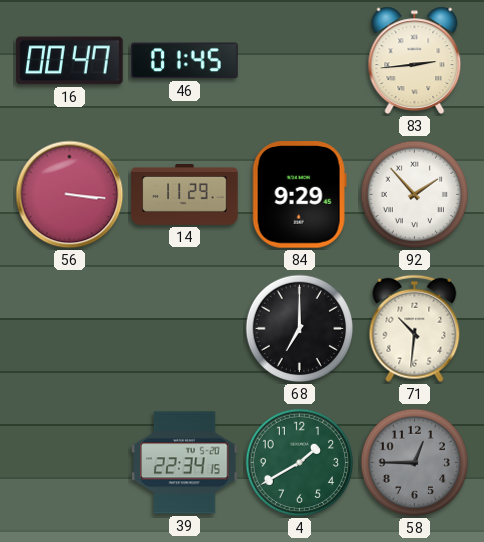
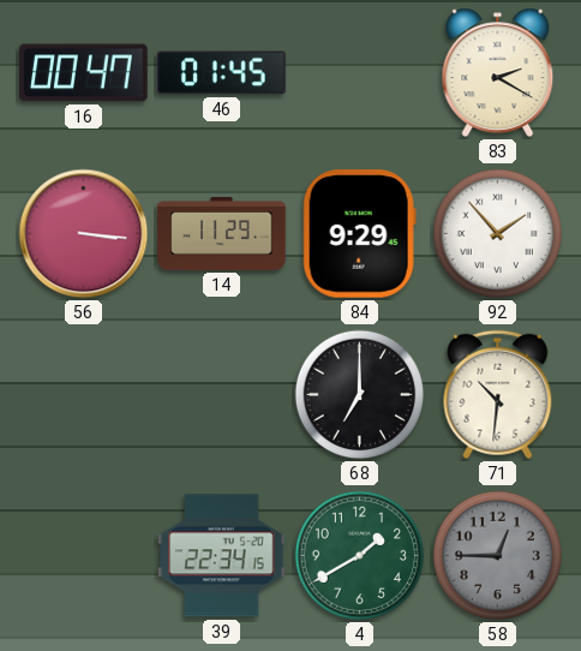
83: 2:44 -> 2:20
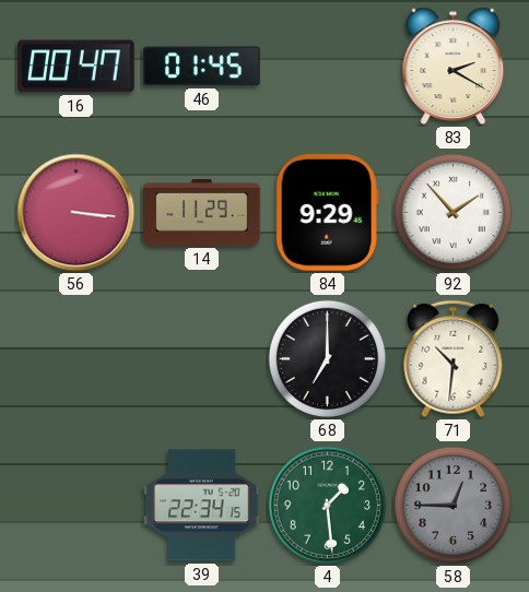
4: 1:40 -> 1:29
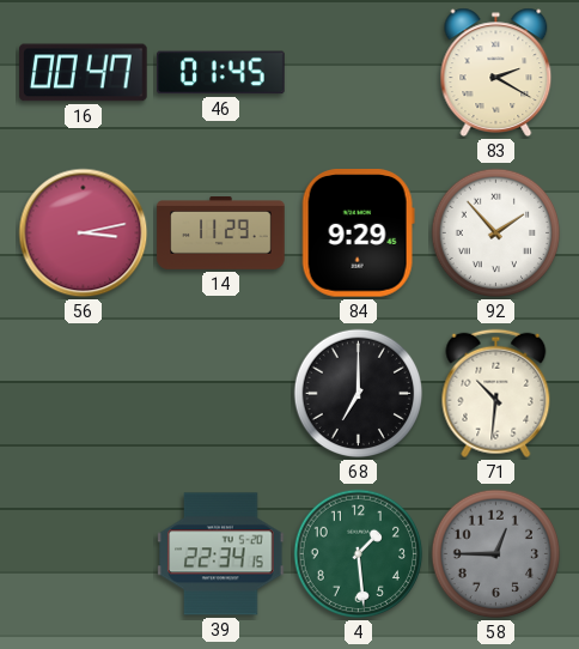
56: 3:16 -> 3:13
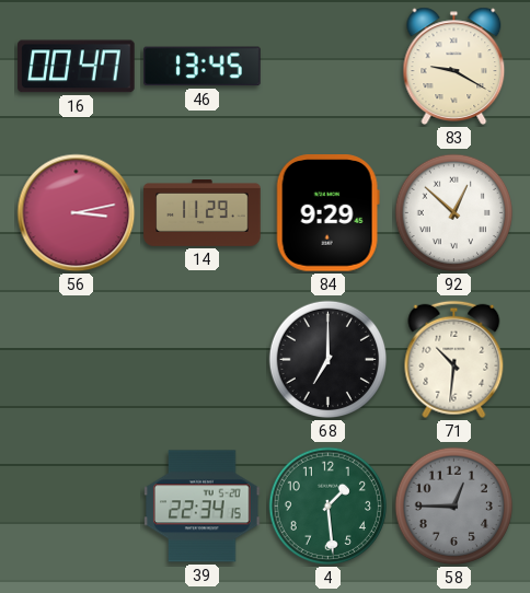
46: 01:45 -> 13:45
83: 2:20 -> 9:20
92: 1:53 -> 12:52
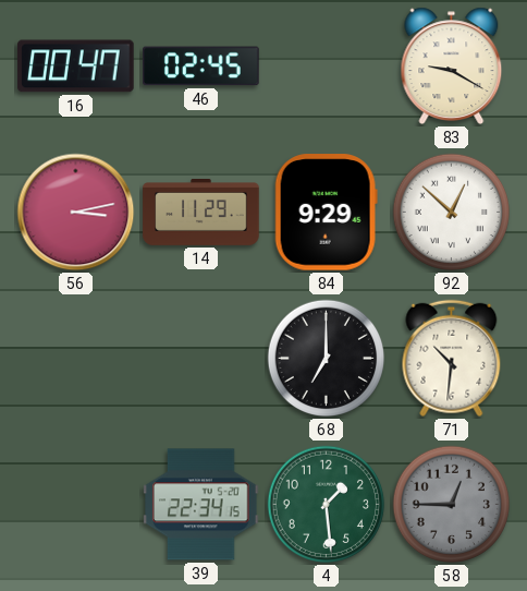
46: 13:45 -> 02:45
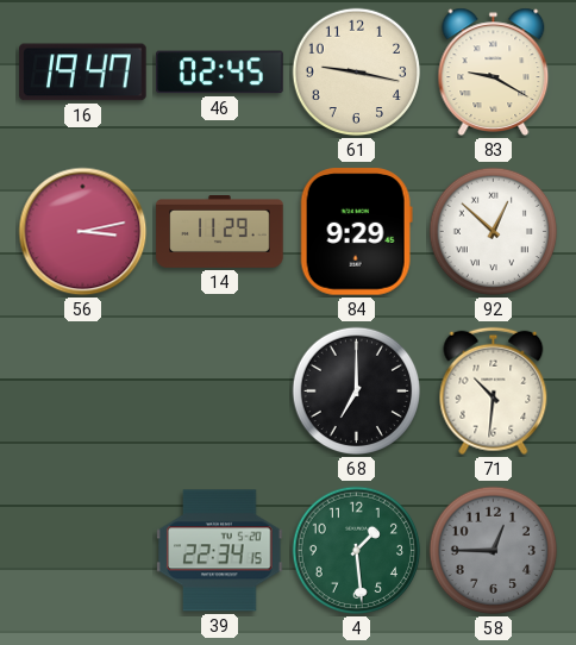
16: 00:47 -> 19:47
61: none -> 9:17
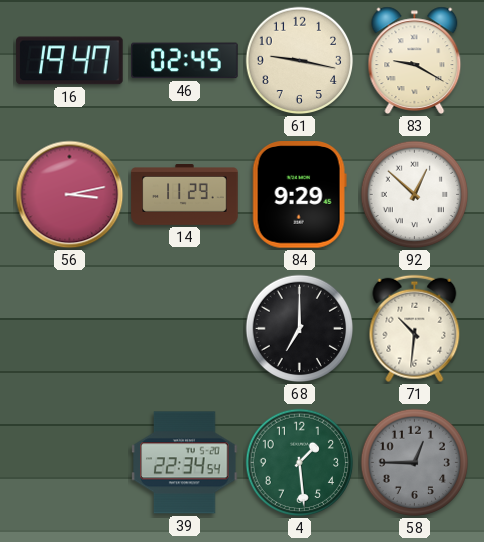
39: 22:34:15 -> 22:34:54
